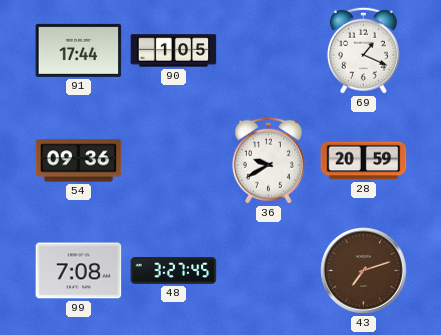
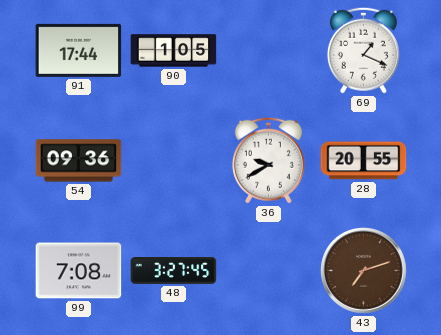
28: 20:59 -> 20:55
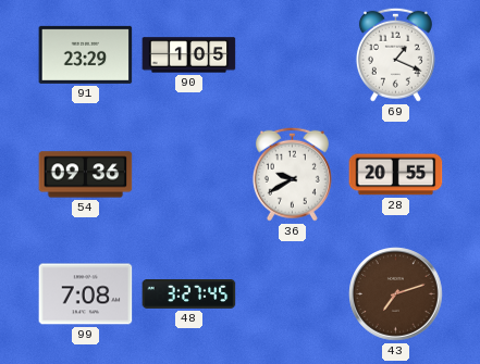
91: 17:44 -> 23:29
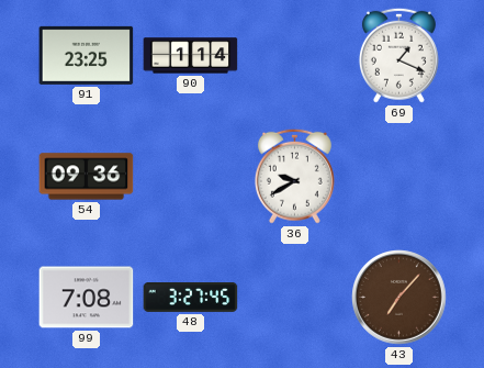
91: 23:29 -> 23:25
90: 1:05 -> 1:14
28: 20:55 -> none
43: 7:12 -> 7:07
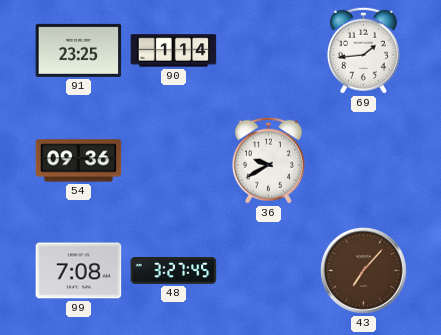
69: 1:19 -> 1:44
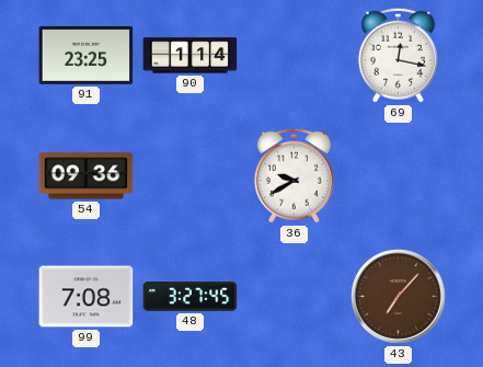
69: 1:44 -> 12:17
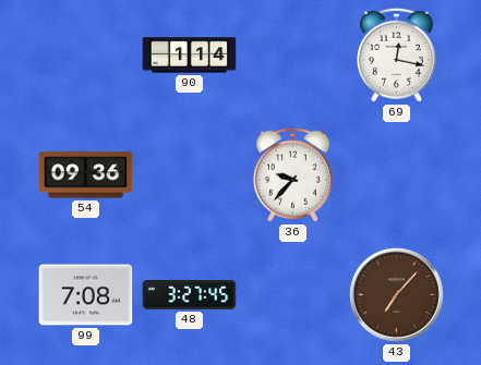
91: 23:25 -> none
36: 9:40 -> 9:37
